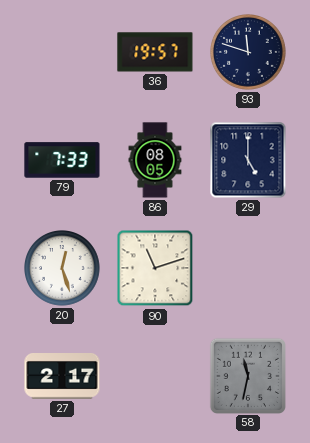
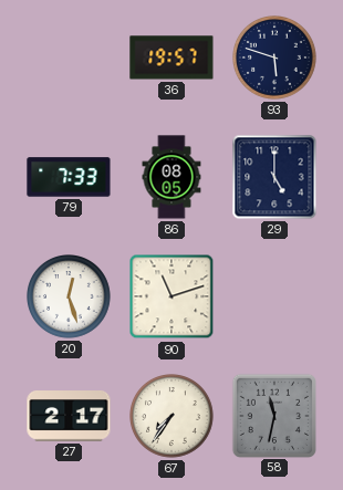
93: 11:48 -> 5:48
67: none -> 7:36
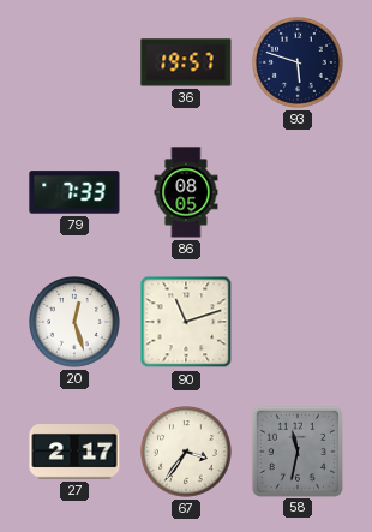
29: 5:00 -> none
67: 7:36 -> 3:36
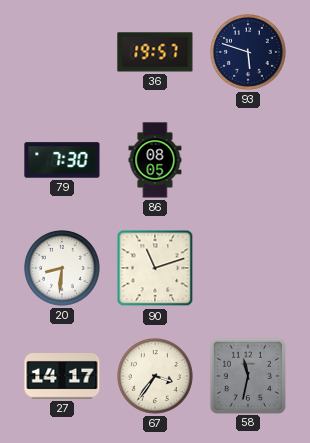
79: 7:33 -> 7:30
20: 12:27 -> 8:31
27: 2:17 -> 14:17
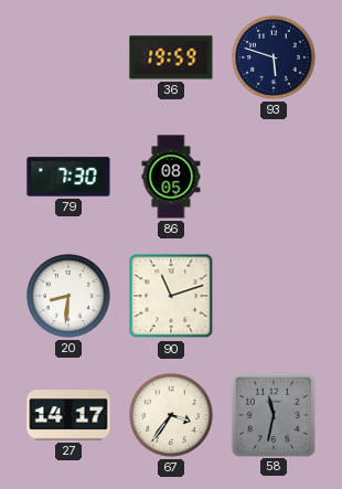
36: 19:57 -> 19:59
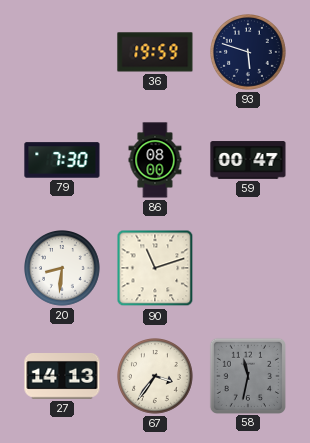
86: 08:05 -> 08:00
59: none -> 00:47
27: 14:17 -> 14:13
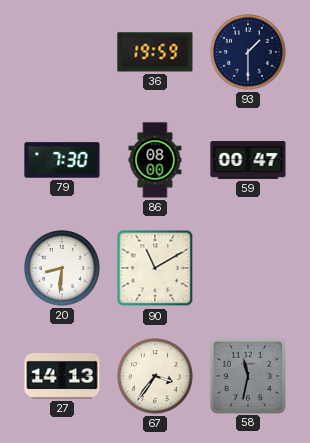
93: 5:48 -> 1:30
90: 11:12 -> 11:10
